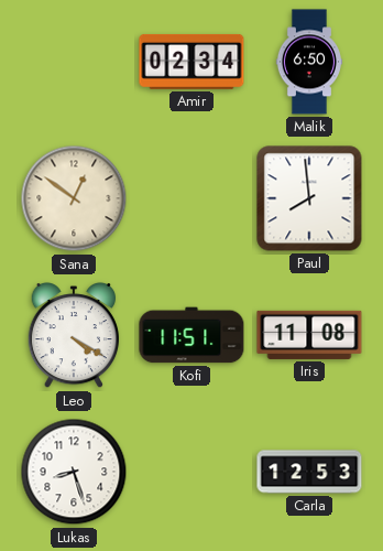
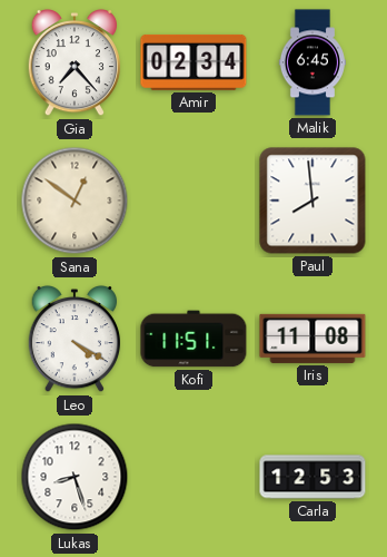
Gia: none -> 7:23
Malik: 6:50 -> 6:45
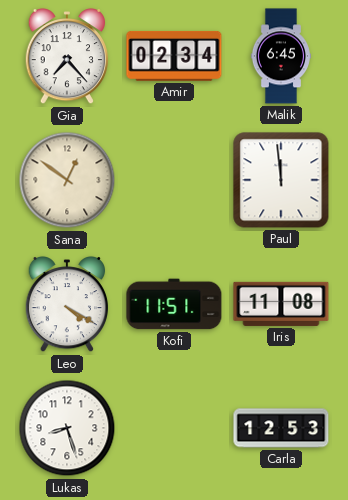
Paul: 7:59 -> 11:59
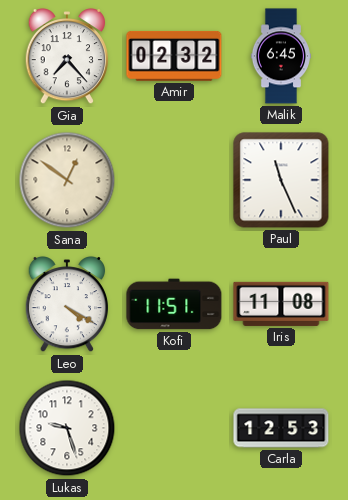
Amir: 02:34 -> 02:32
Paul: 11:59 -> 11:26
Lukas: 8:27 -> 9:27
